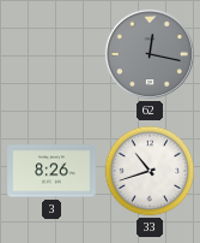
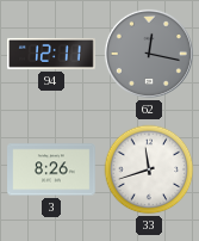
94: none -> 12:11
33: 10:42 -> 11:42
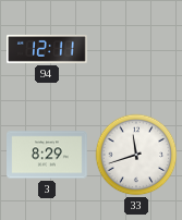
62: 12:17 -> none
3: 8:26 -> 8:29
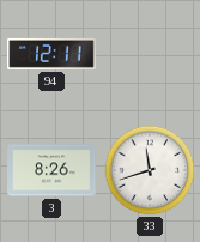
3: 8:29 -> 8:26
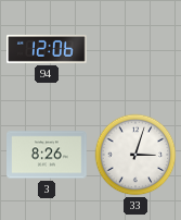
94: 12:11 -> 12:06
33: 11:42 -> 3:03
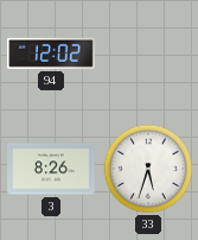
94: 12:06 -> 12:02
33: 3:03 -> 5:33
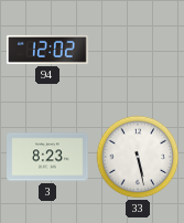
3: 8:26 -> 8:23
33: 5:33 -> 5:28
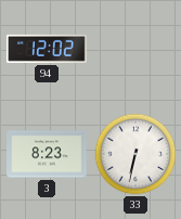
33: 5:28 -> 6:32
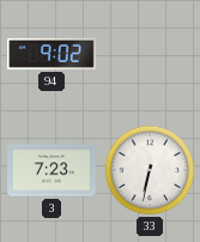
94: 12:02 -> 9:02
3: 8:23 -> 7:23
